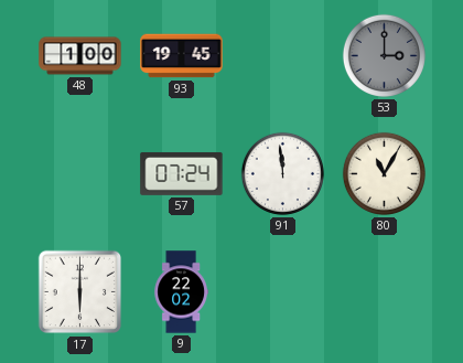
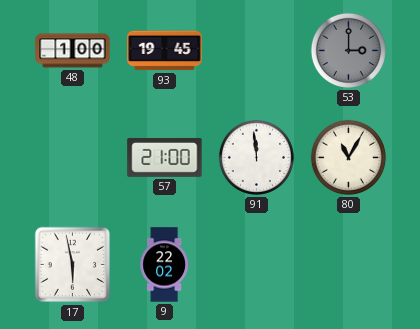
57: 07:24 -> 21:00
17: 6:00 -> 5:58
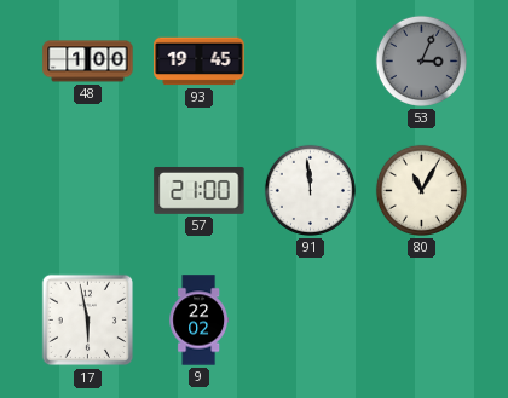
53: 3:00 -> 3:04
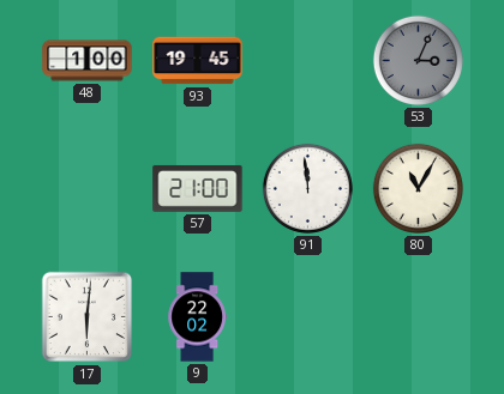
17: 5:58 -> 6:01
